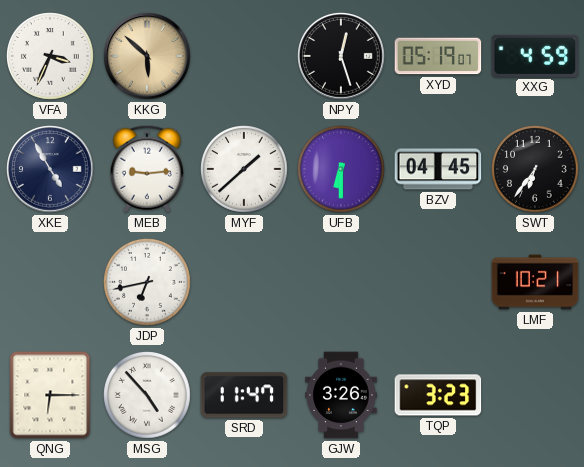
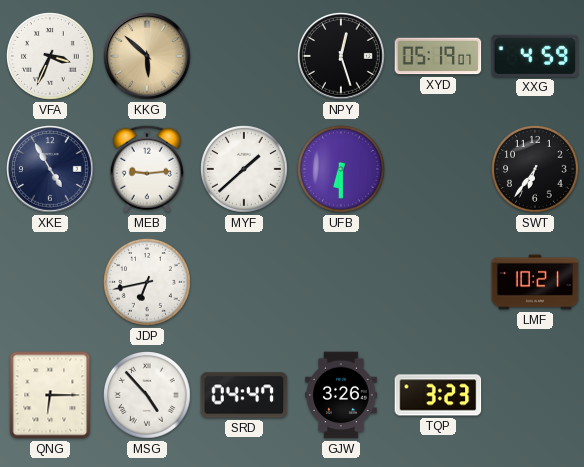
BZV: 04:45 -> none
SRD: 11:47 -> 04:47
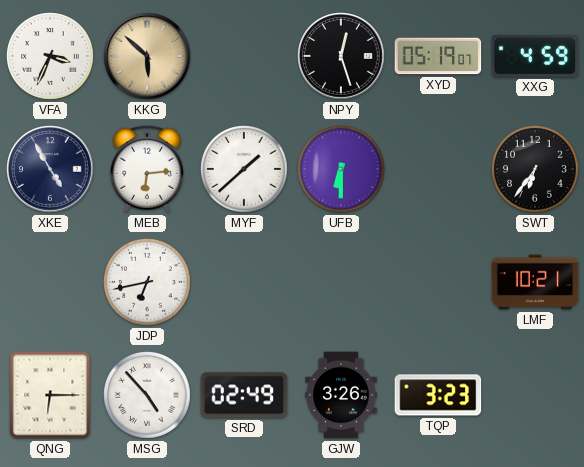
MEB: 9:14 -> 6:14
SRD: 04:47 -> 02:49
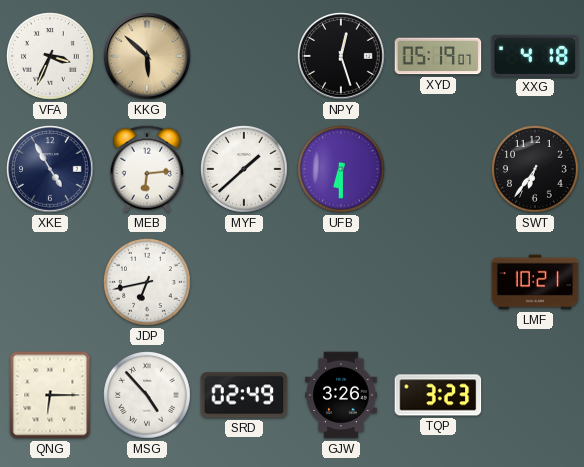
XXG: 4:59 -> 4:18
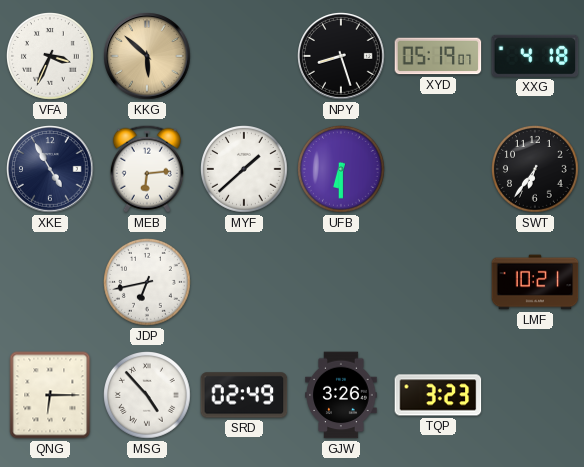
NPY: 12:27 -> 8:27
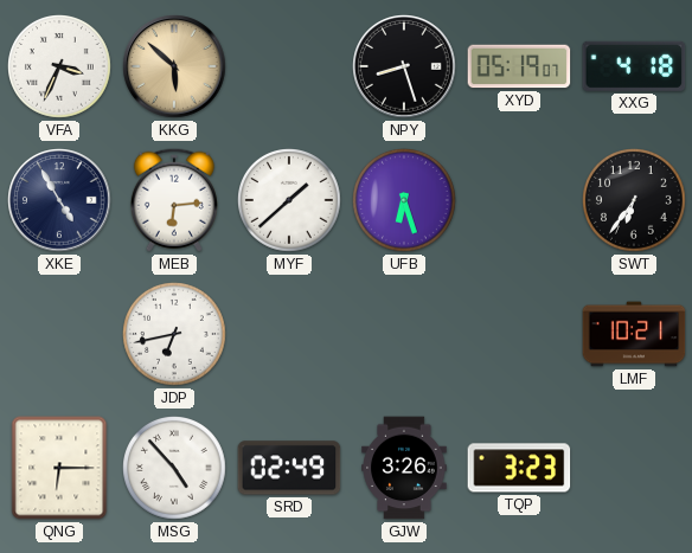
UFB: 6:30 -> 6:27
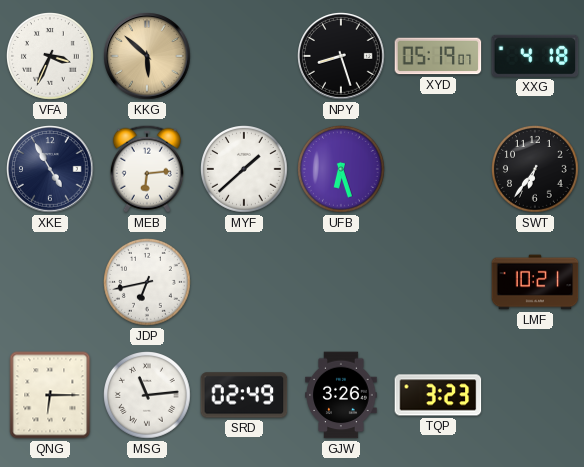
MSG: 4:53 -> 11:14
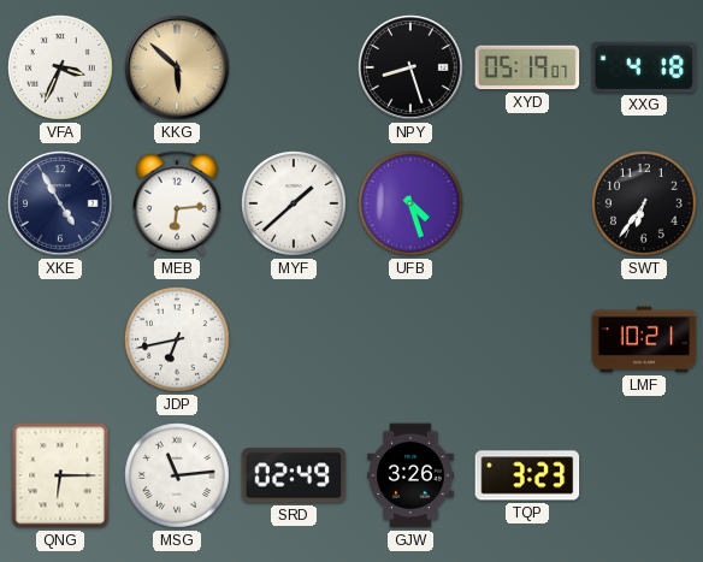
UFB: 6:27 -> 4:27
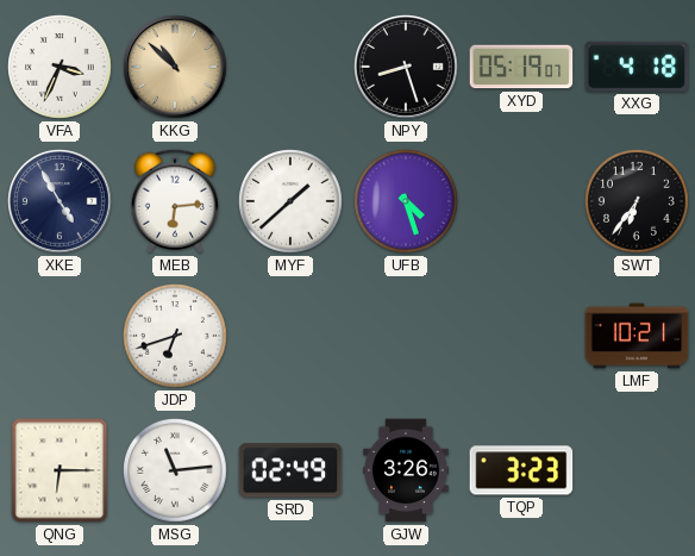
KKG: 5:52 -> 10:52
JDP: 6:43 -> 6:42
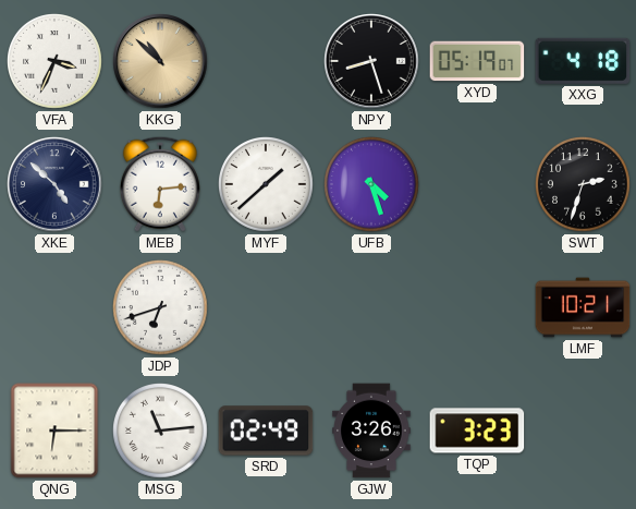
XKE: 4:55 -> 4:52
SWT: 6:36 -> 2:33
